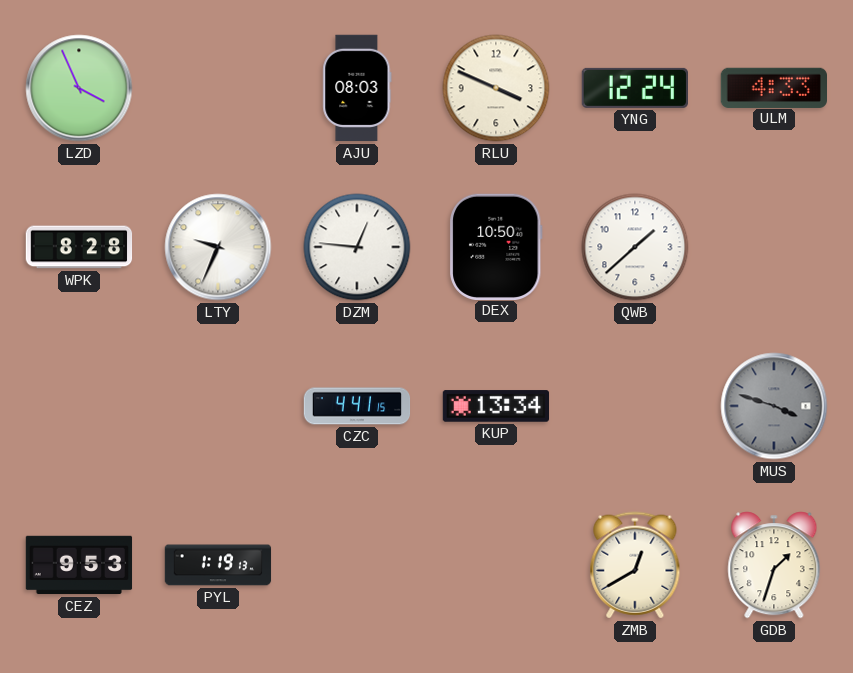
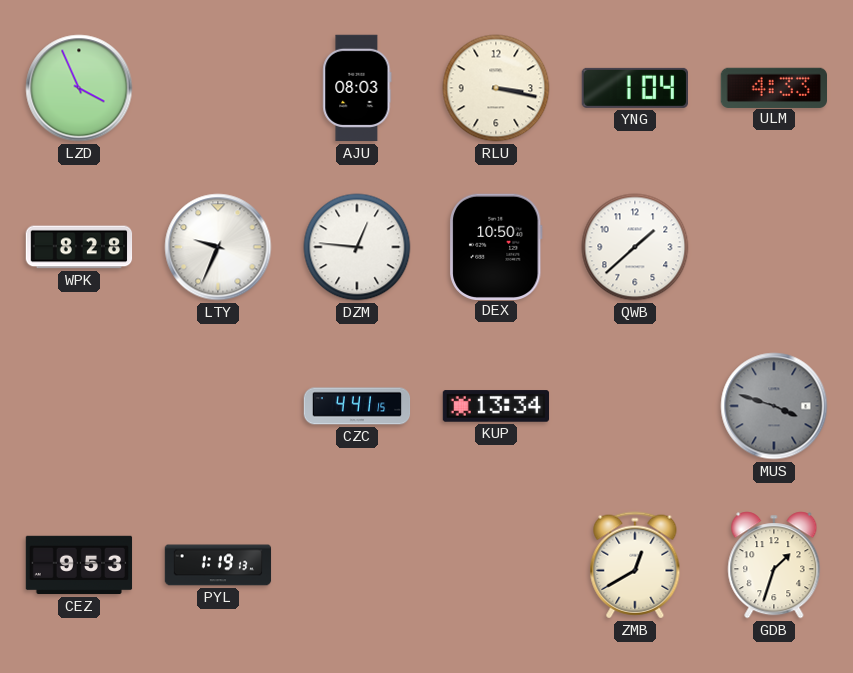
RLU: 3:49 -> 3:17
YNG: 12:24 -> 1:04
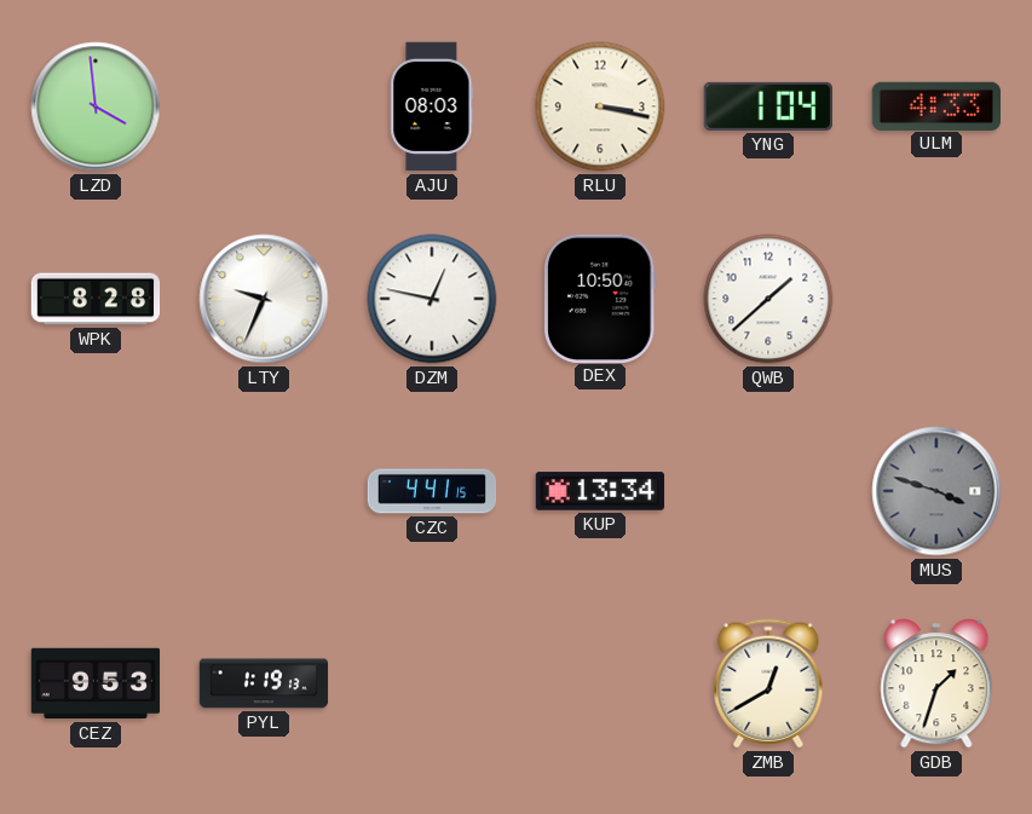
LZD: 3:56 -> 3:59
DZM: 12:46 -> 12:47
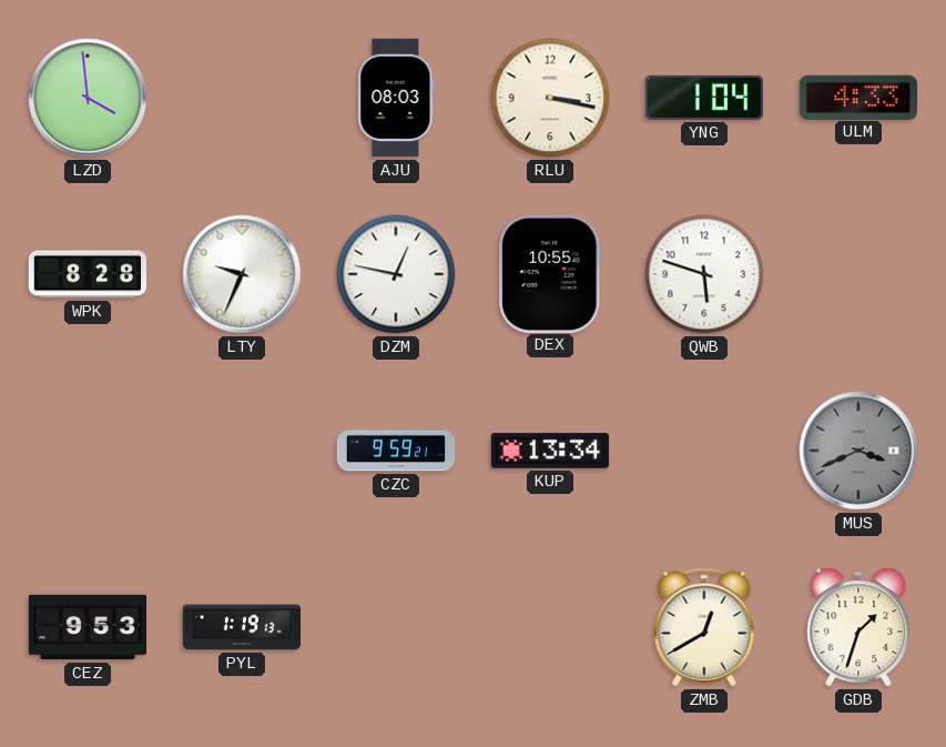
DEX: 10:50 -> 10:55
QWB: 1:38 -> 5:48
CZC: 4:41 -> 9:59
MUS: 3:48 -> 3:41
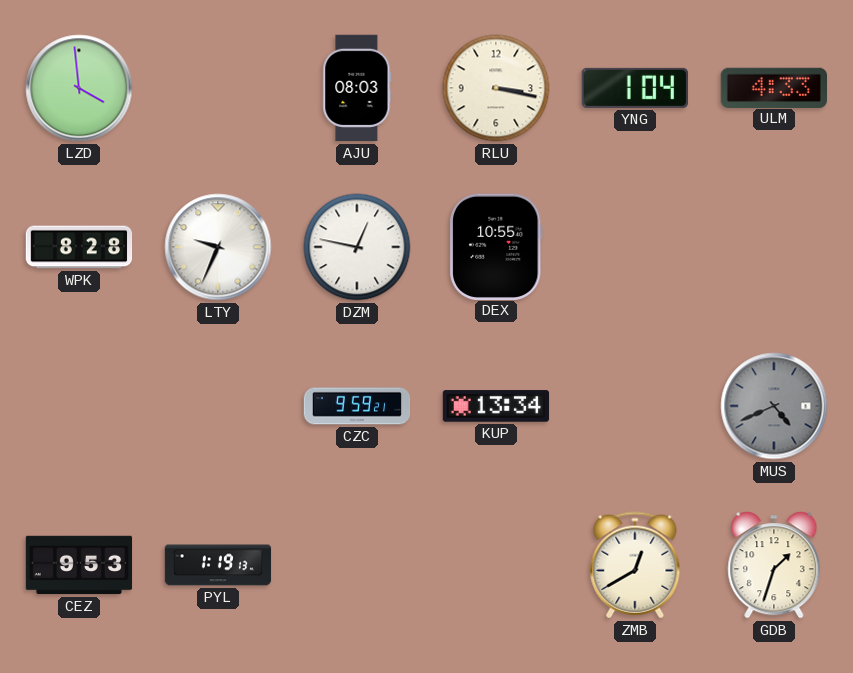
QWB: 5:48 -> none
MUS: 3:41 -> 4:41
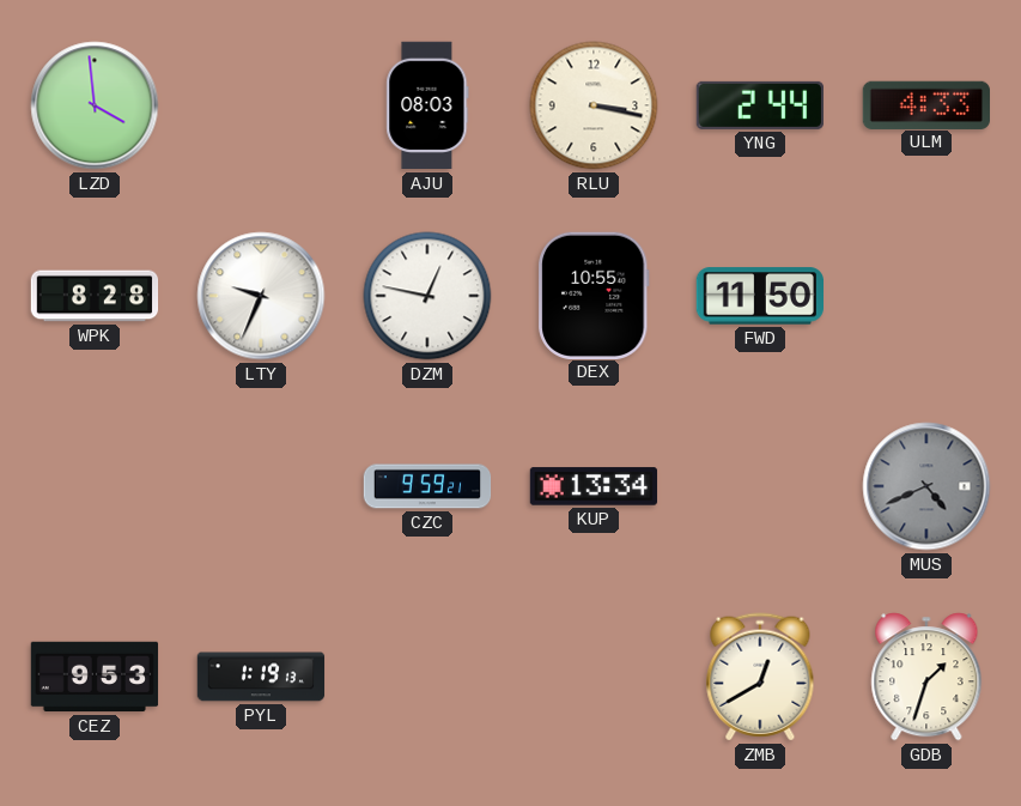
YNG: 1:04 -> 2:44
FWD: none -> 11:50
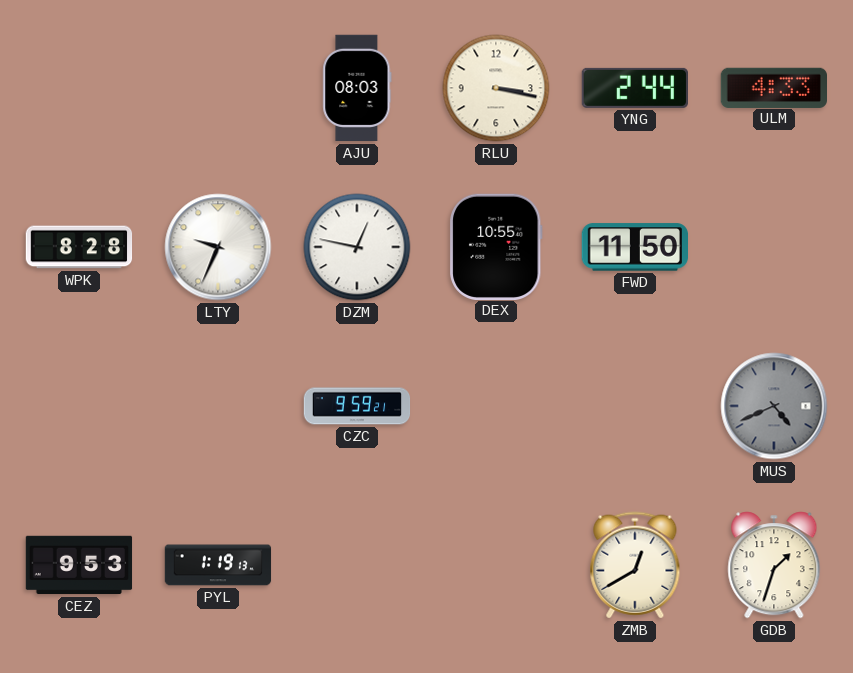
LZD: 3:59 -> none
KUP: 13:34 -> none
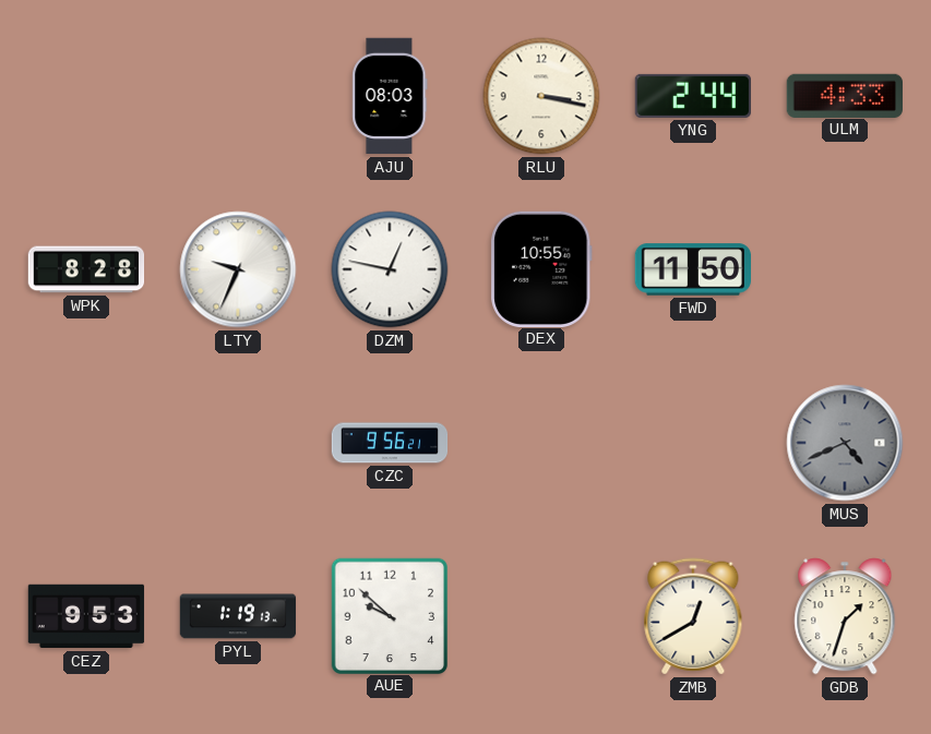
CZC: 9:59 -> 9:56
AUE: none -> 9:52
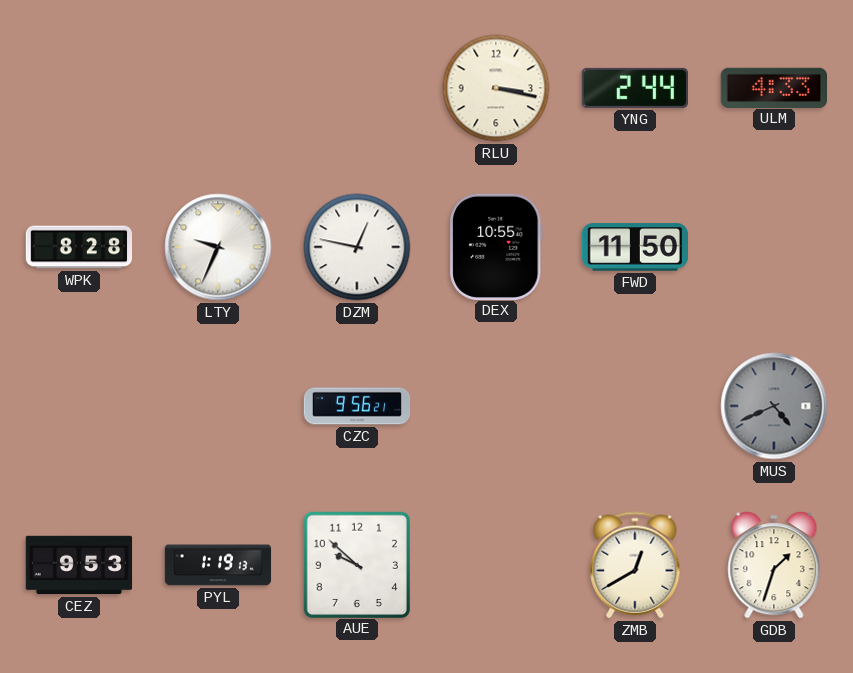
AJU: 08:03 -> none
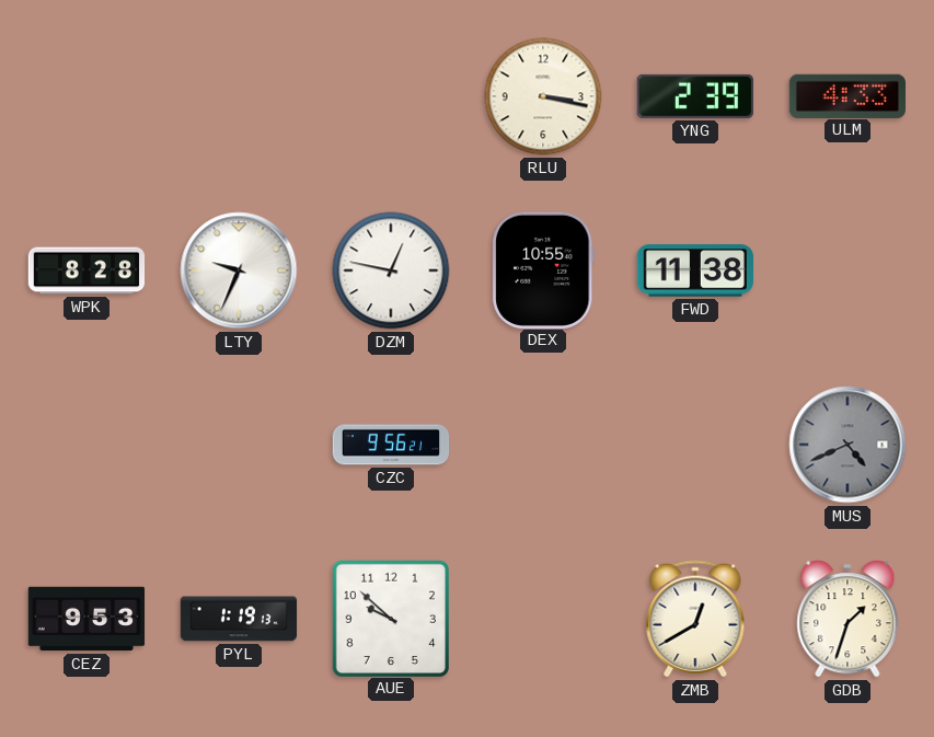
YNG: 2:44 -> 2:39
FWD: 11:50 -> 11:38
